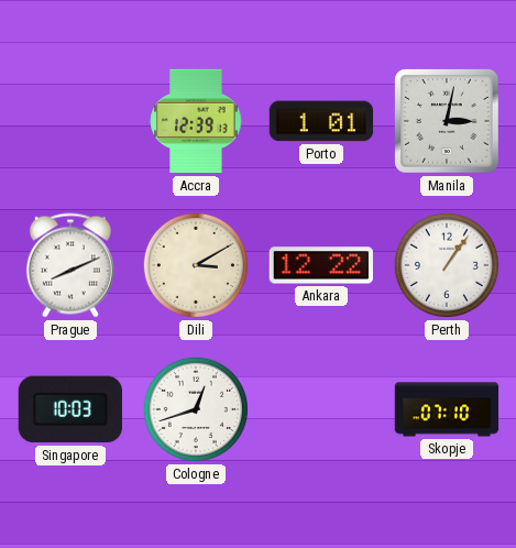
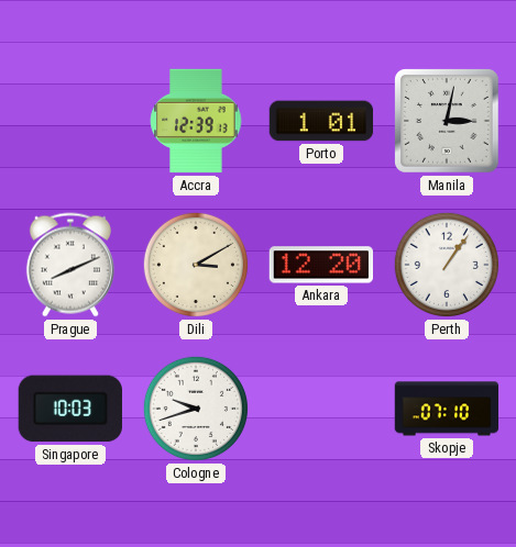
Ankara: 12:22 -> 12:20
Cologne: 12:42 -> 9:42
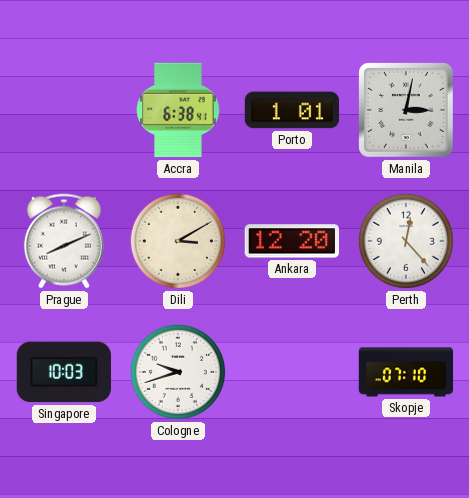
Accra: 12:39 -> 6:38
Perth: 1:06 -> 12:23
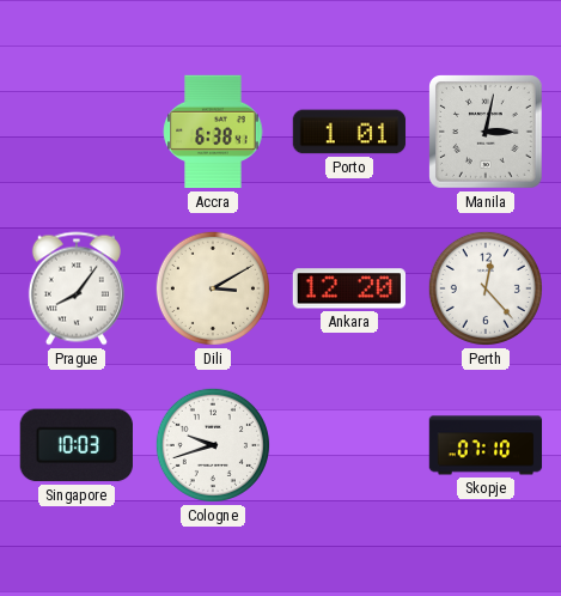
Prague: 8:11 -> 8:06
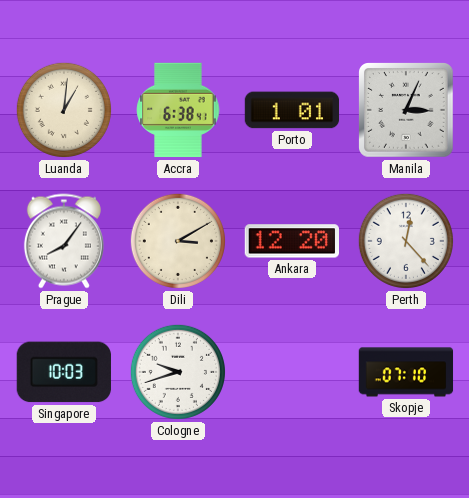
Luanda: none -> 1:01
Manila: 3:02 -> 3:04
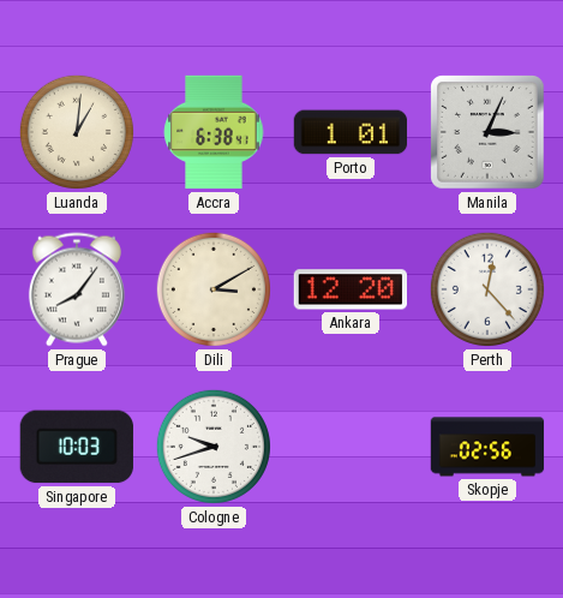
Skopje: 07:10 -> 02:56
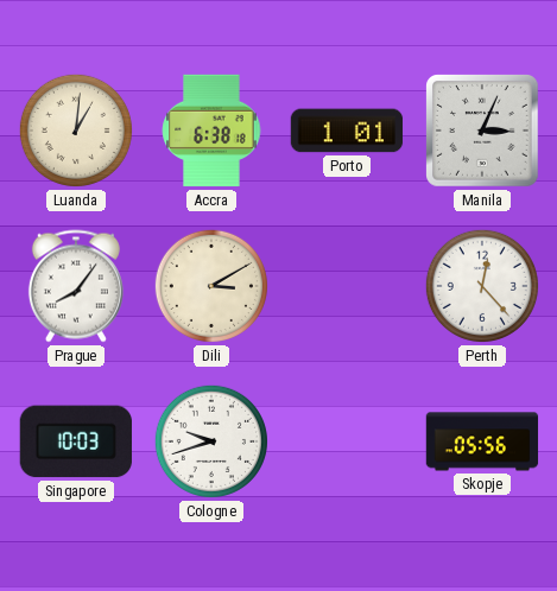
Accra: 6:38:41 -> 6:38:18
Ankara: 12:20 -> none
Skopje: 02:56 -> 05:56
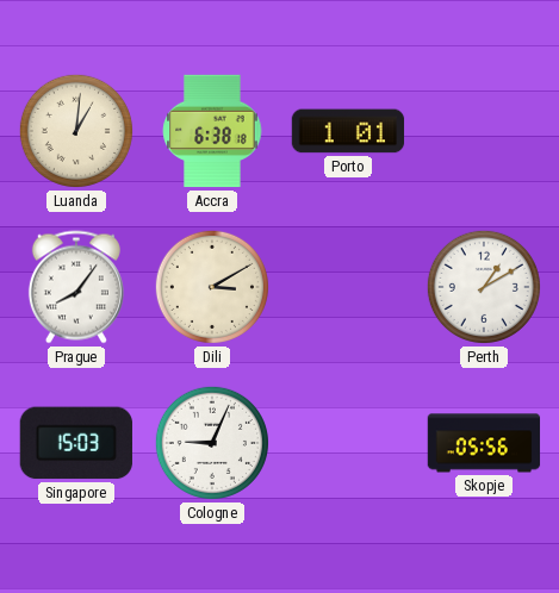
Manila: 3:04 -> none
Perth: 12:23 -> 1:10
Singapore: 10:03 -> 15:03
Cologne: 9:42 -> 9:04
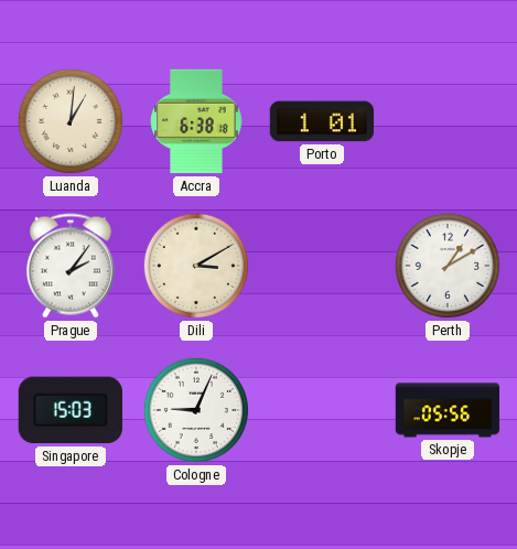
Prague: 8:06 -> 2:06
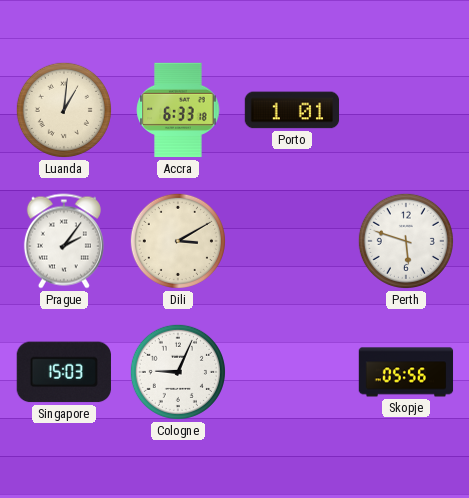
Accra: 6:38 -> 6:33
Perth: 1:10 -> 5:48
